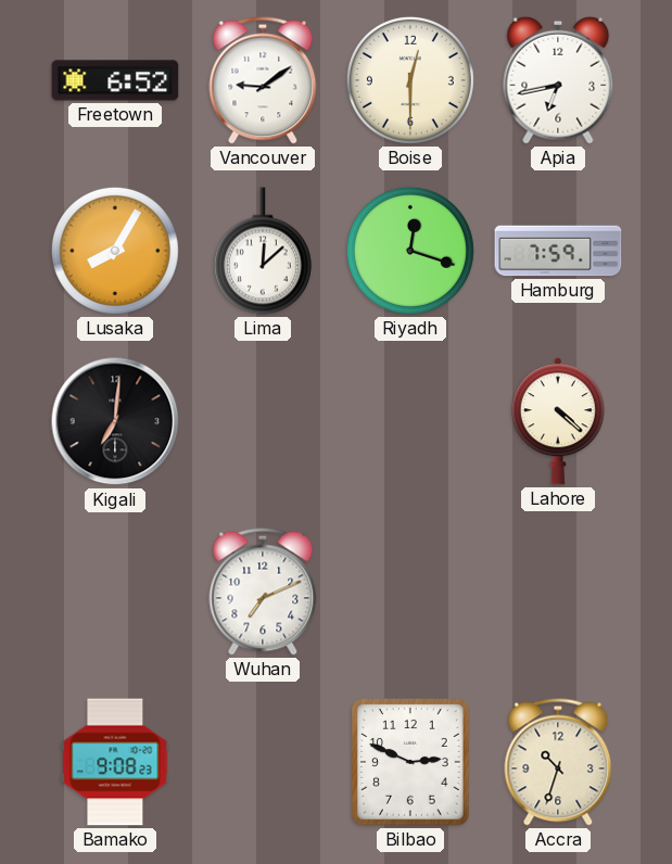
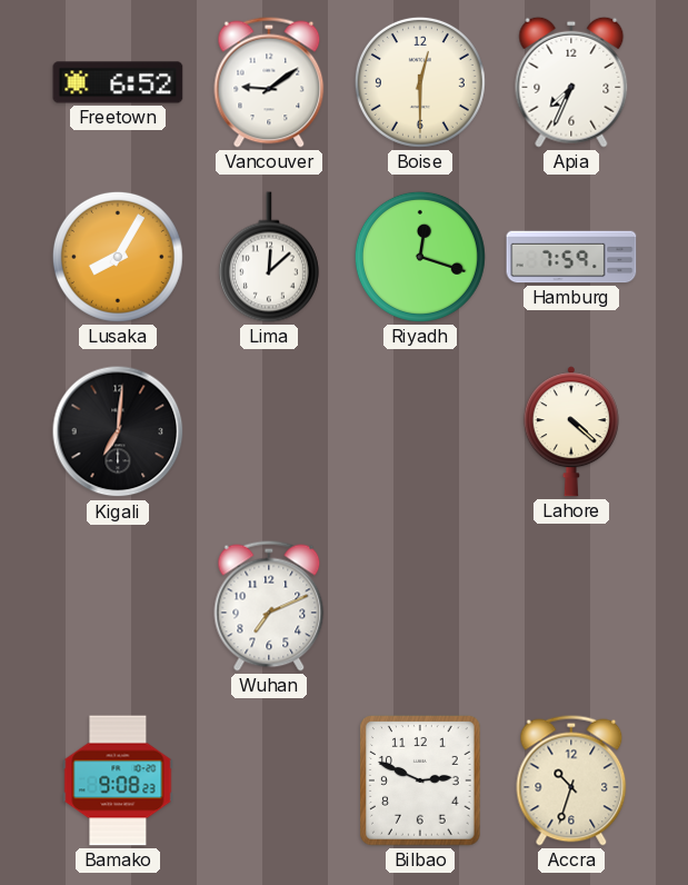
Apia: 6:43 -> 7:34
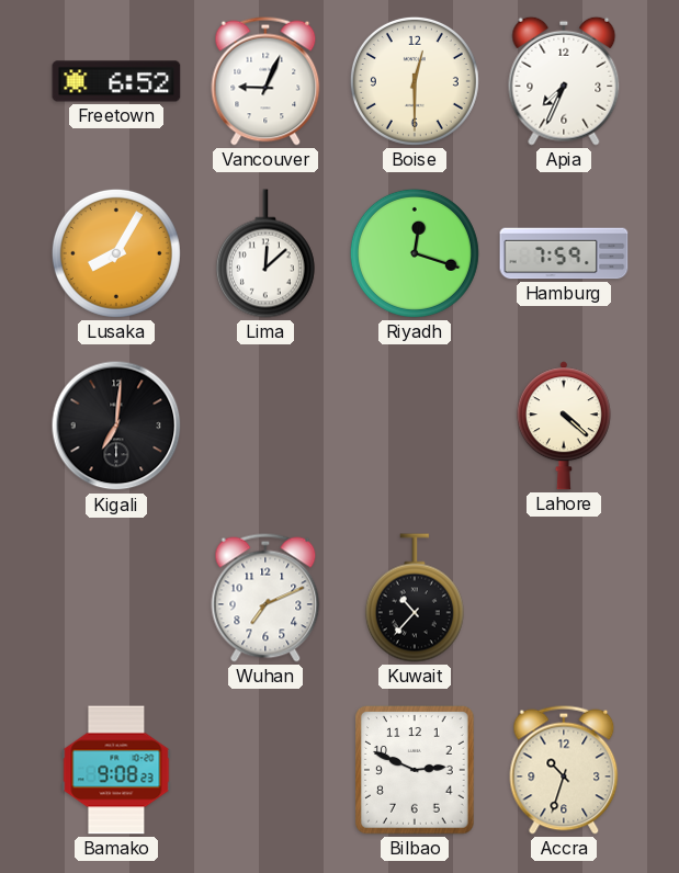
Vancouver: 9:09 -> 9:04
Kuwait: none -> 10:37
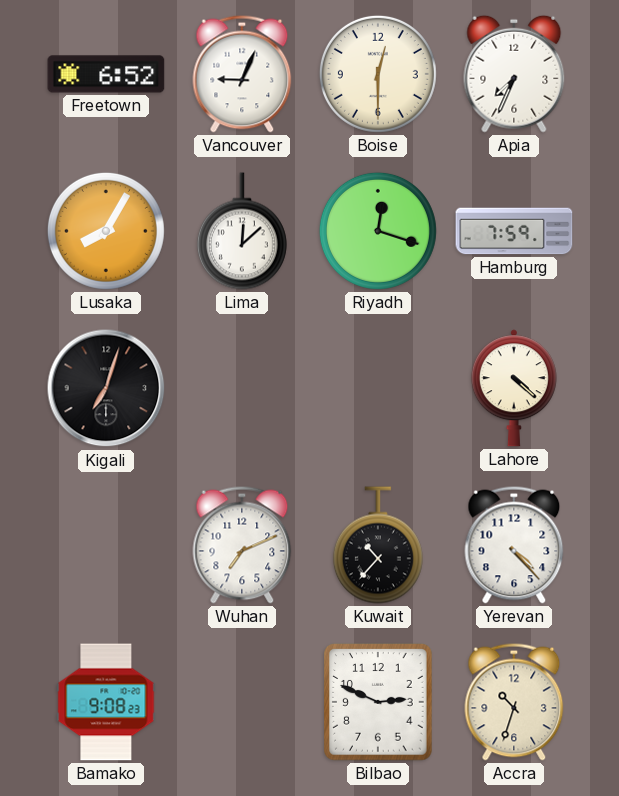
Kigali: 7:01 -> 7:03
Yerevan: none -> 4:23
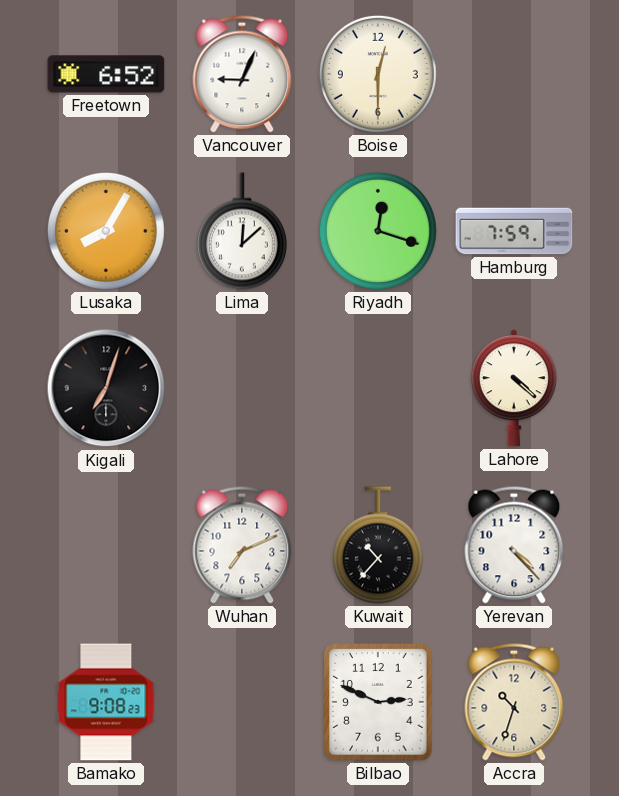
Apia: 7:34 -> none
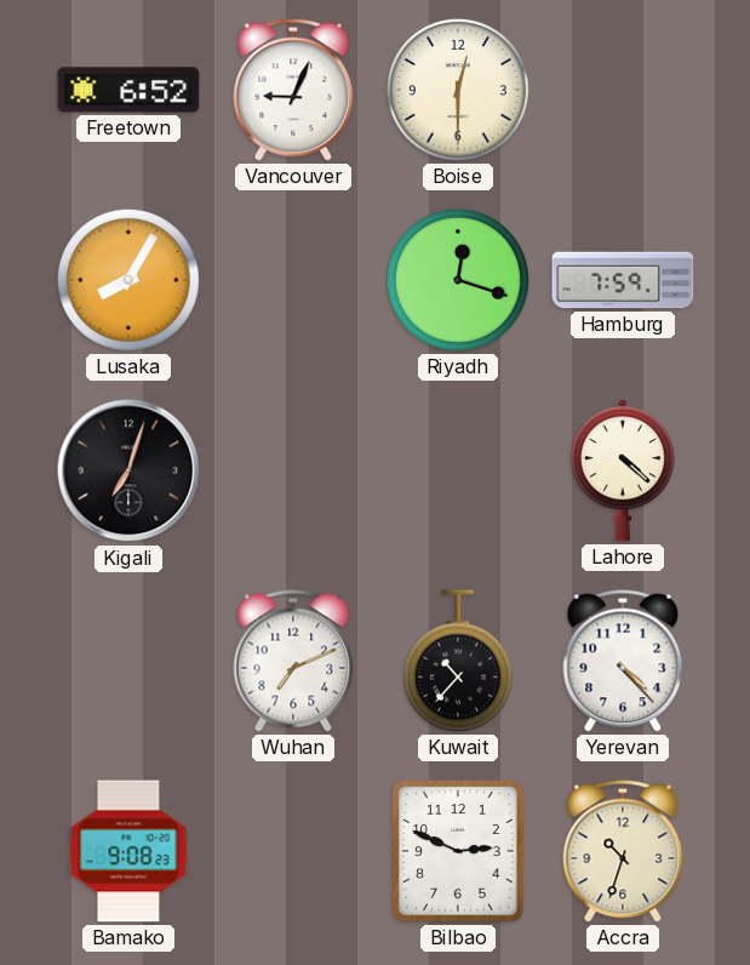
Lima: 12:08 -> none
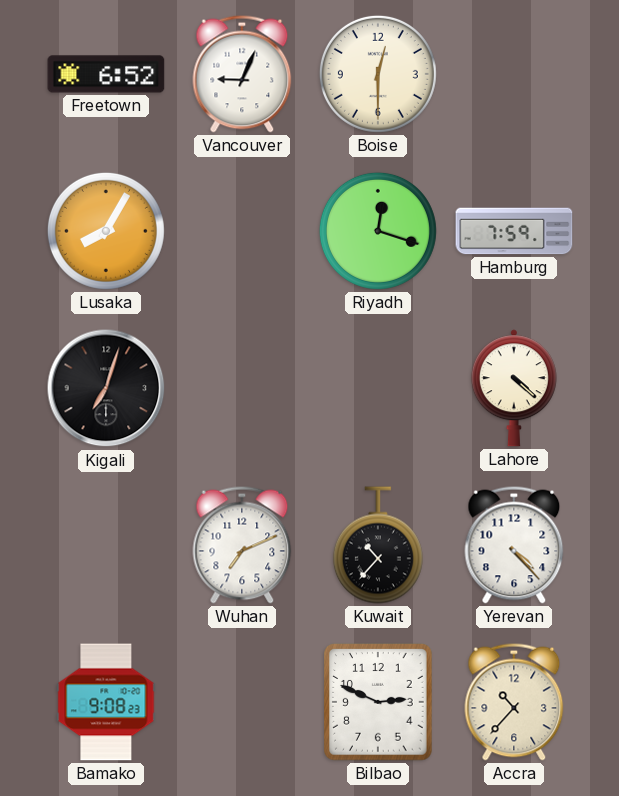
Accra: 10:33 -> 10:37
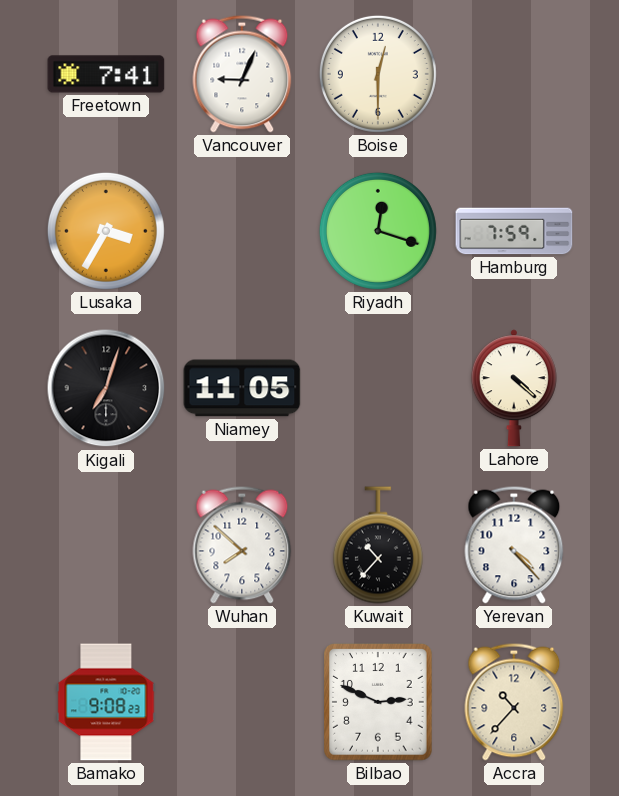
Freetown: 6:52 -> 7:41
Lusaka: 8:05 -> 3:35
Niamey: none -> 11:05
Wuhan: 7:11 -> 7:52
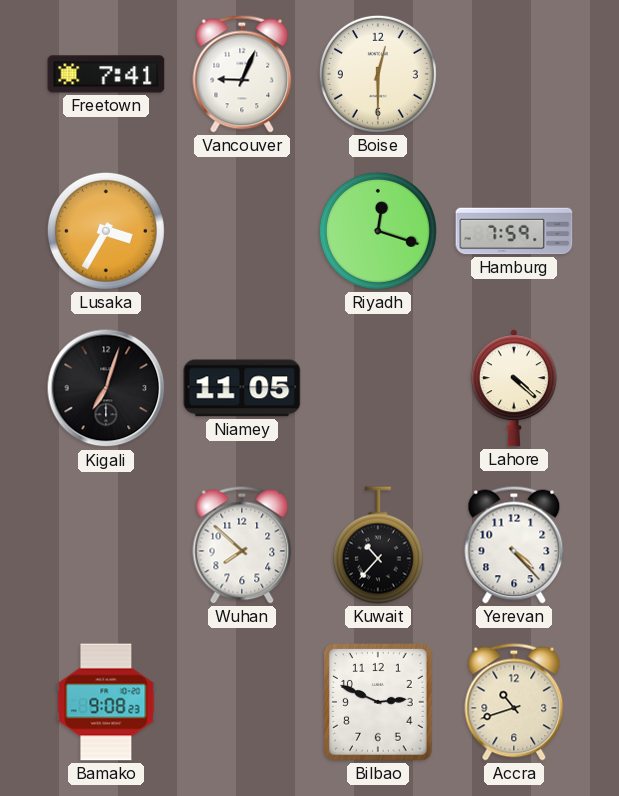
Accra: 10:37 -> 10:42
